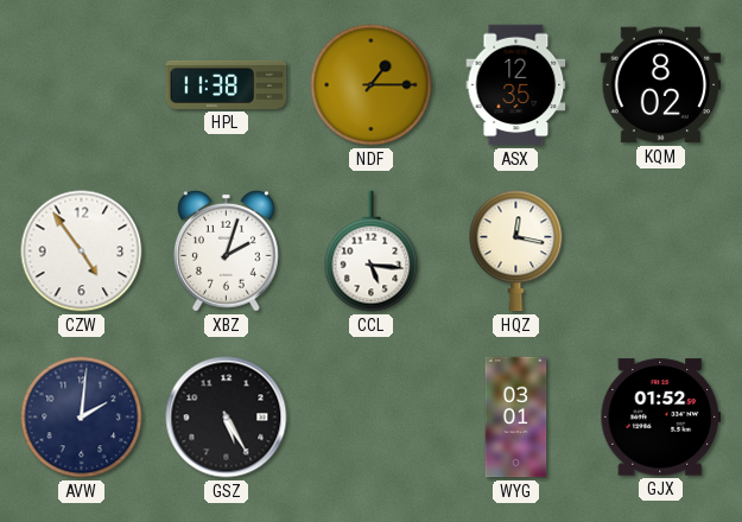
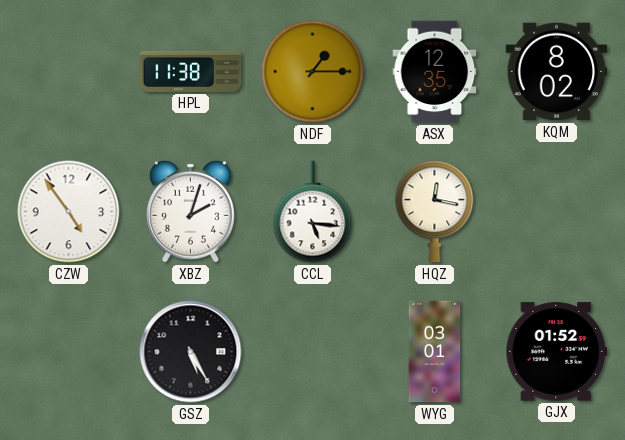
AVW: 2:01 -> none
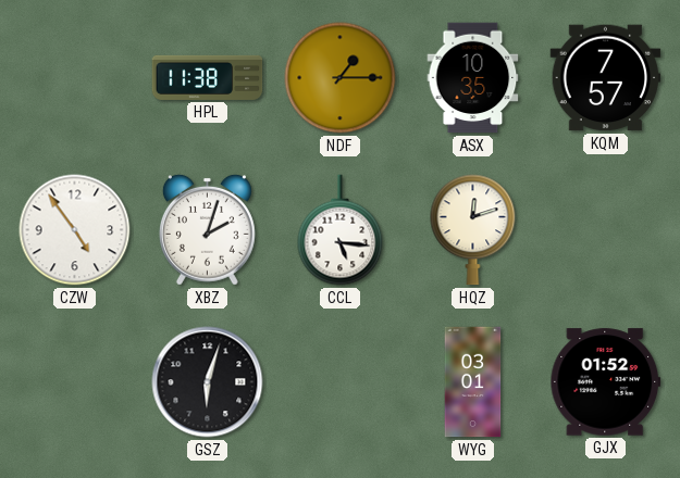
ASX: 12:35 -> 10:35
KQM: 8:02 -> 7:57
HQZ: 12:17 -> 12:12
GSZ: 5:25 -> 6:03
